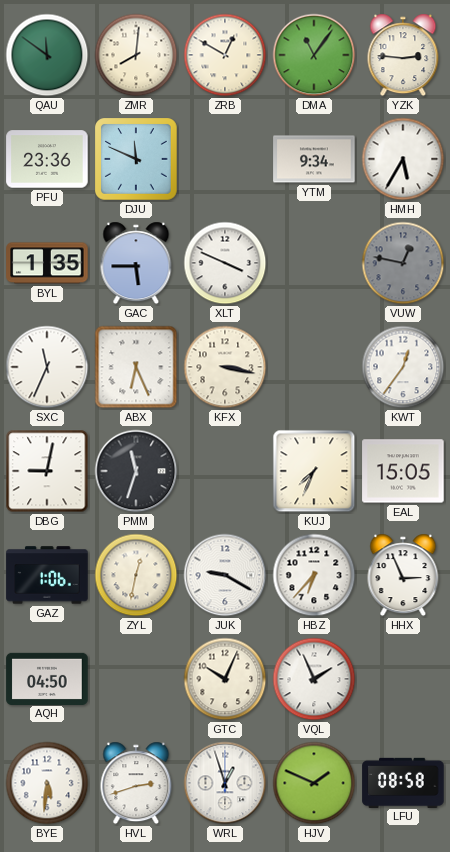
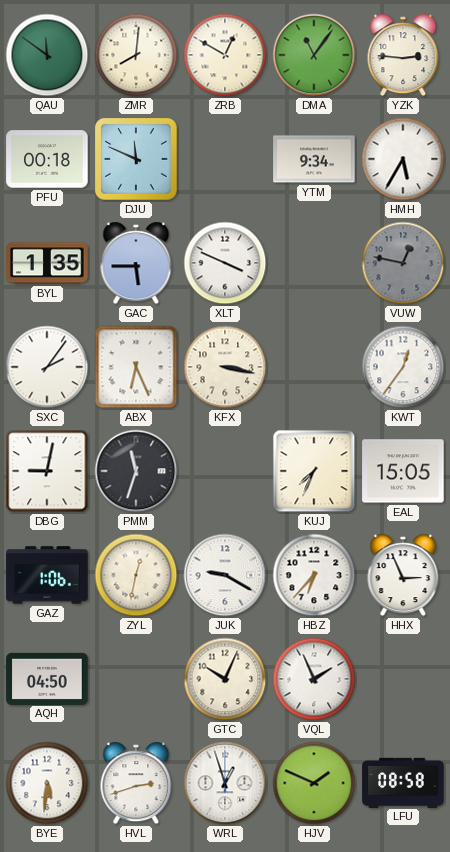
PFU: 23:36 -> 00:18
SXC: 11:34 -> 2:06
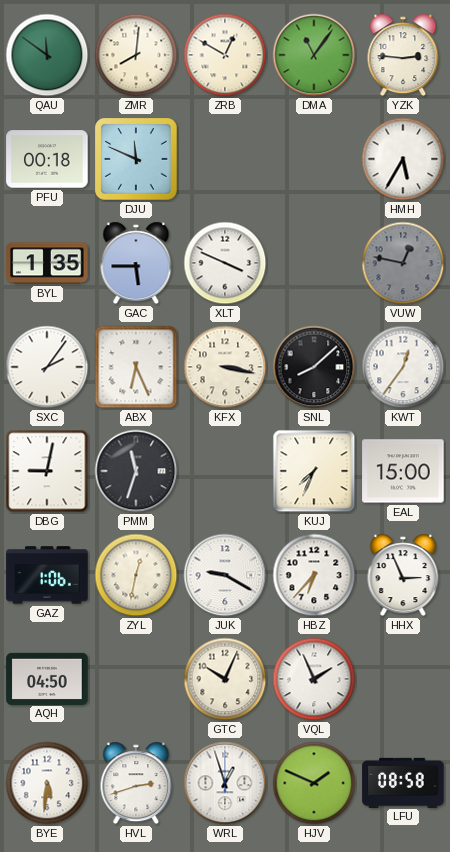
YTM: 9:34 -> none
SNL: none -> 8:08
EAL: 15:05 -> 15:00
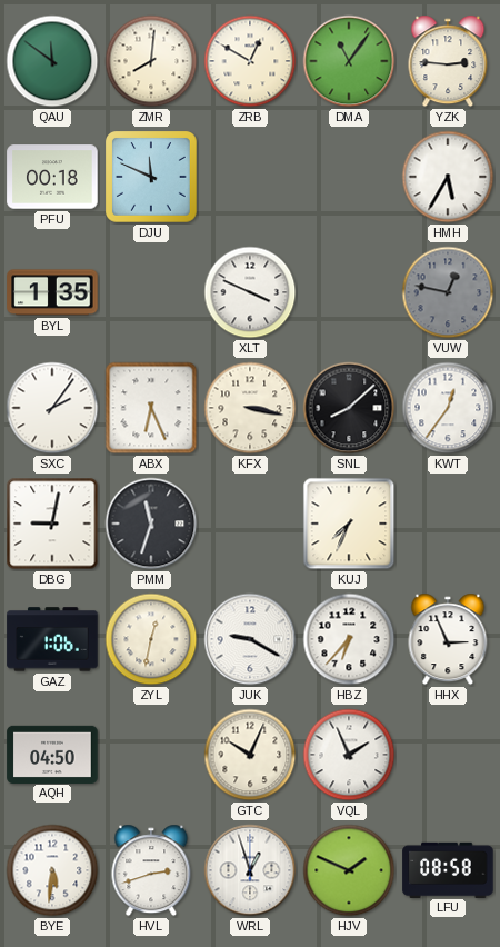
GAC: 5:45 -> none
EAL: 15:00 -> none
